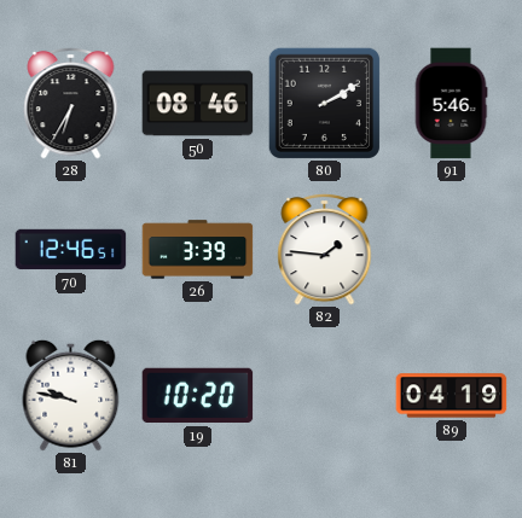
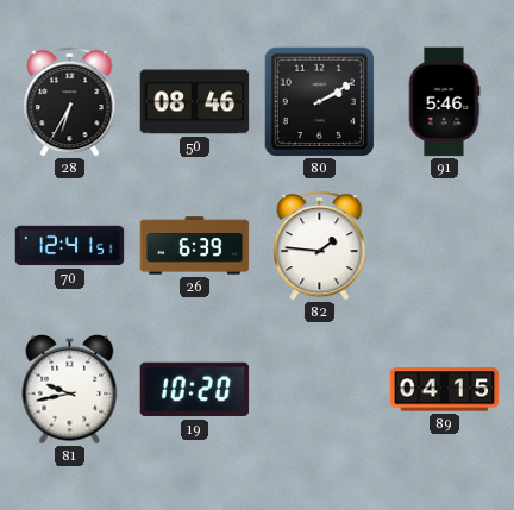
70: 12:46 -> 12:41
26: 3:39 -> 6:39
81: 9:47 -> 9:43
89: 04:19 -> 04:15
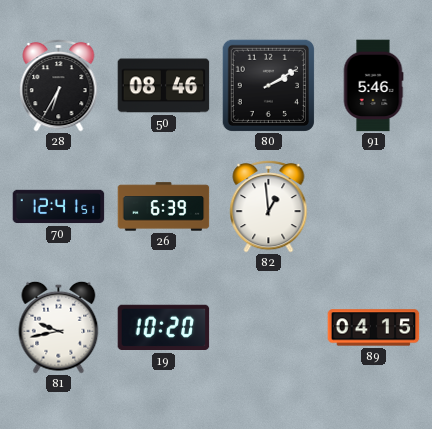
82: 1:46 -> 12:59
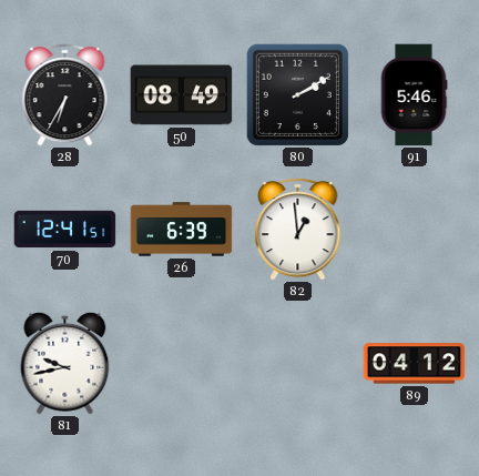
50: 08:46 -> 08:49
19: 10:20 -> none
89: 04:15 -> 04:12
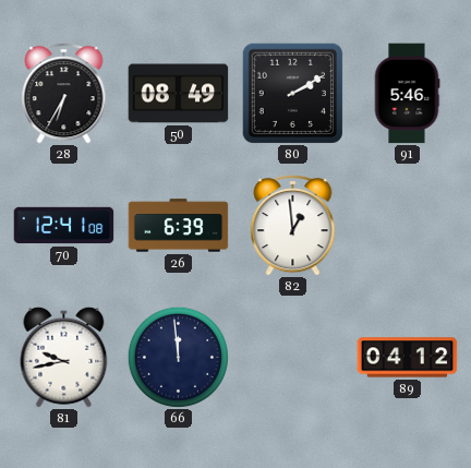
70: 12:41:51 -> 12:41:08
66: none -> 11:59
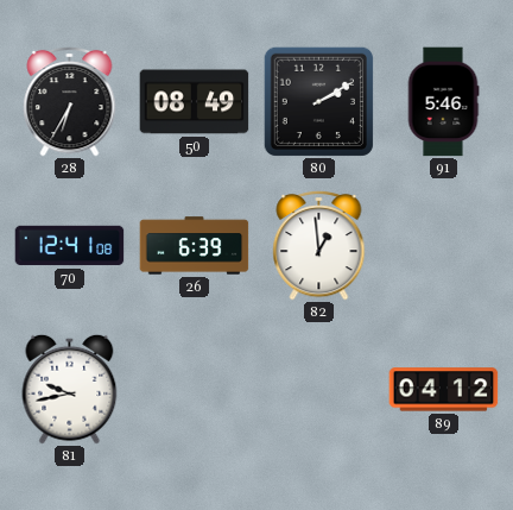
66: 11:59 -> none
